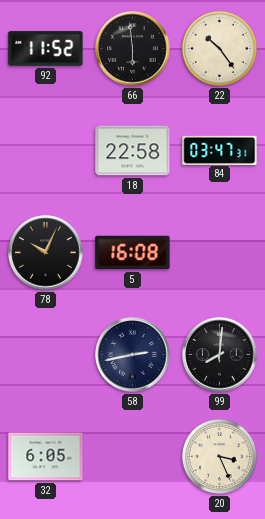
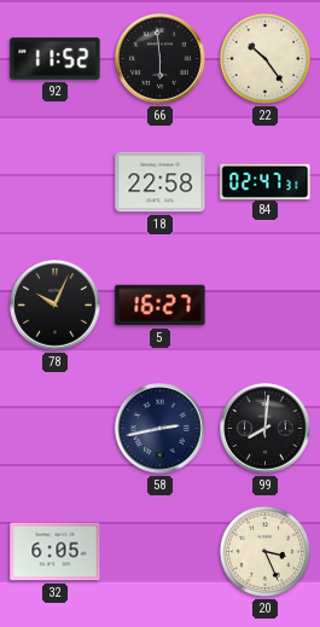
84: 03:47 -> 02:47
5: 16:08 -> 16:27
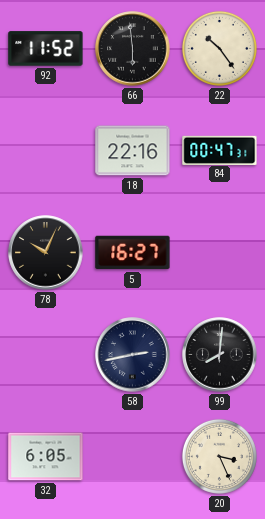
18: 22:58 -> 22:16
84: 02:47 -> 00:47
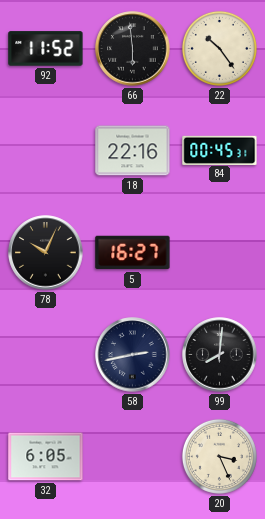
84: 00:47 -> 00:45
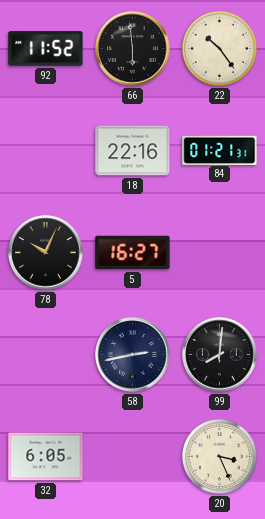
84: 00:45 -> 01:21
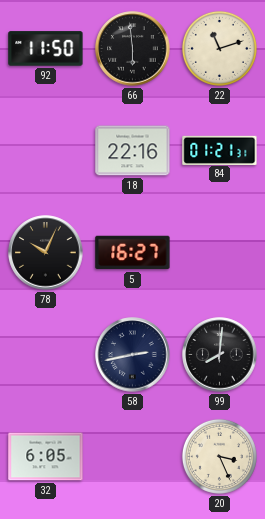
92: 11:52 -> 11:50
22: 10:24 -> 11:12
